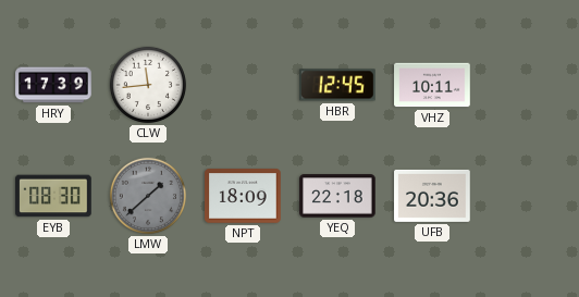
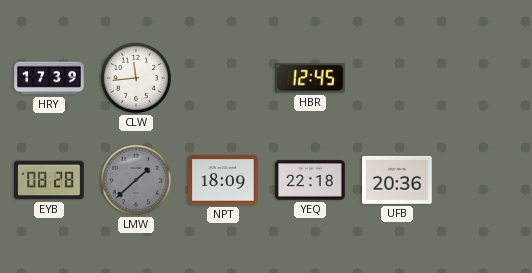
VHZ: 10:11 -> none
EYB: 08:30 -> 08:28
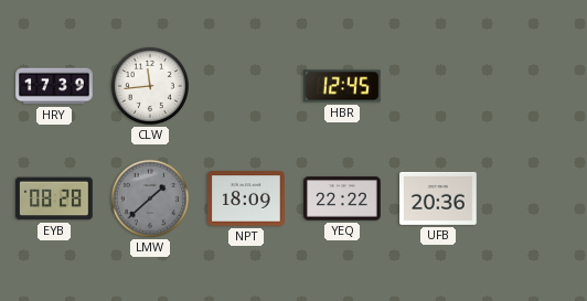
YEQ: 22:18 -> 22:22
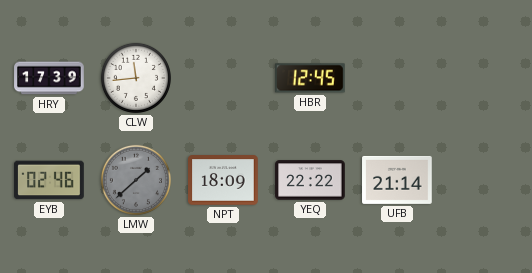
EYB: 08:28 -> 02:46
UFB: 20:36 -> 21:14
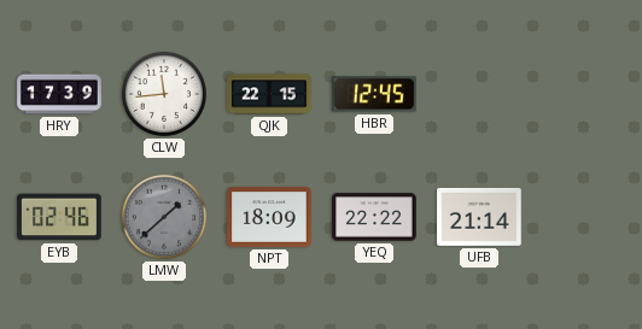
QJK: none -> 22:15
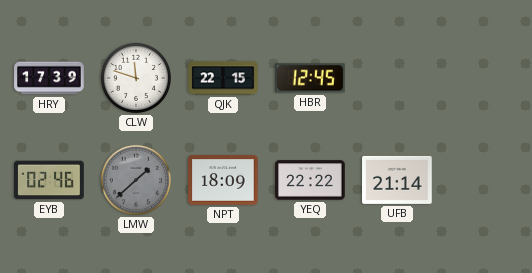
CLW: 11:44 -> 11:48
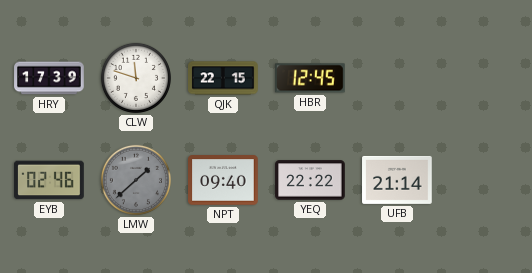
NPT: 18:09 -> 09:40
